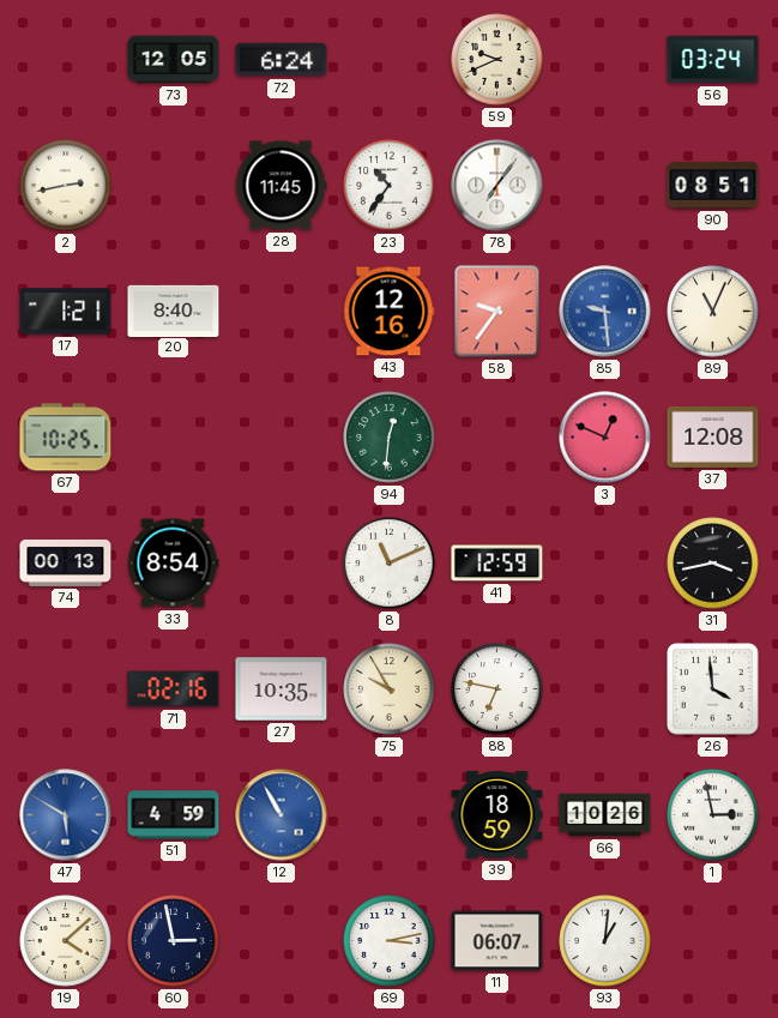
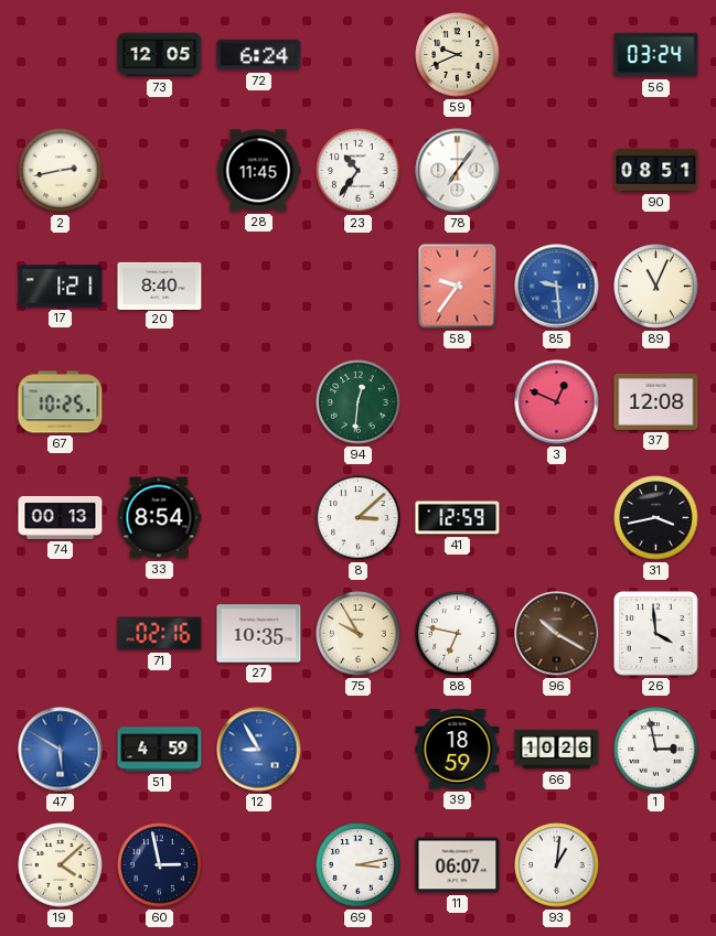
43: 12:16 -> none
8: 11:11 -> 3:08
96: none -> 10:20
12: 10:55 -> 8:55
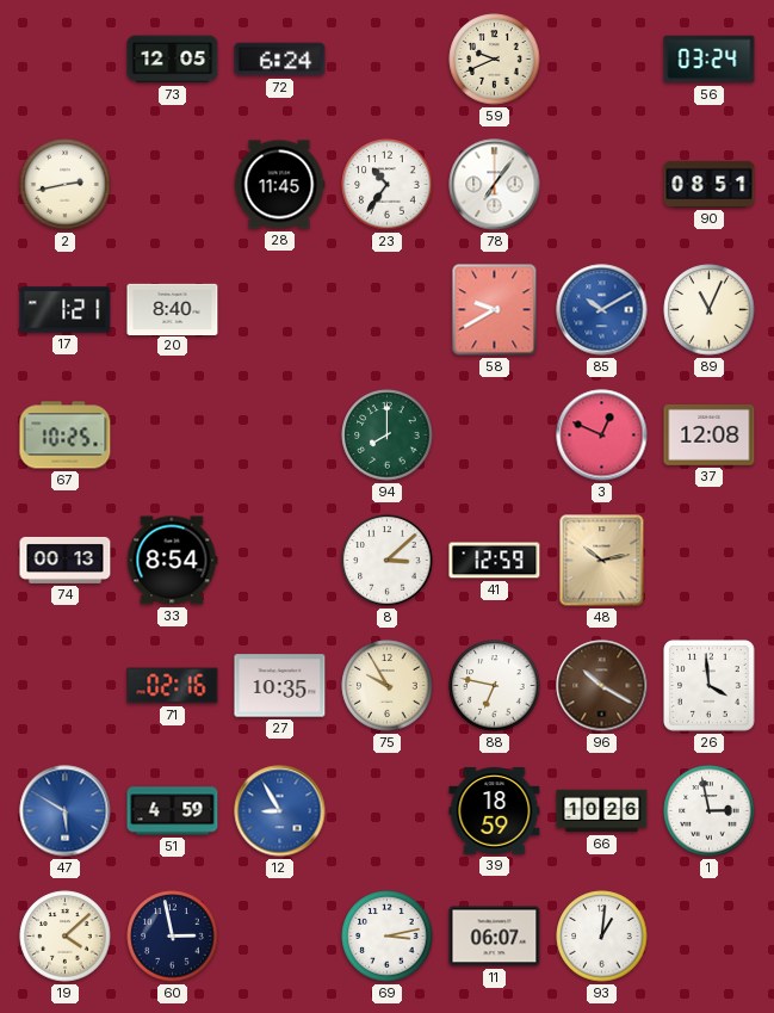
58: 9:36 -> 9:40
85: 9:29 -> 10:10
94: 12:31 -> 8:00
48: none -> 10:13
31: 3:43 -> none
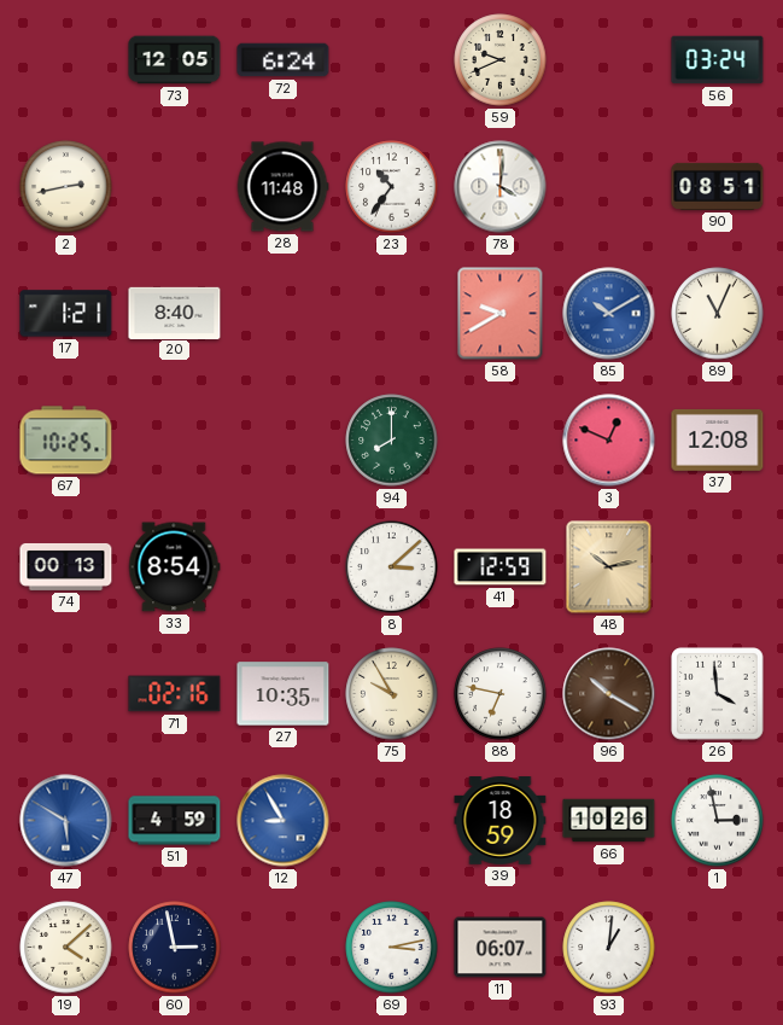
28: 11:45 -> 11:48
78: 7:06 -> 4:01
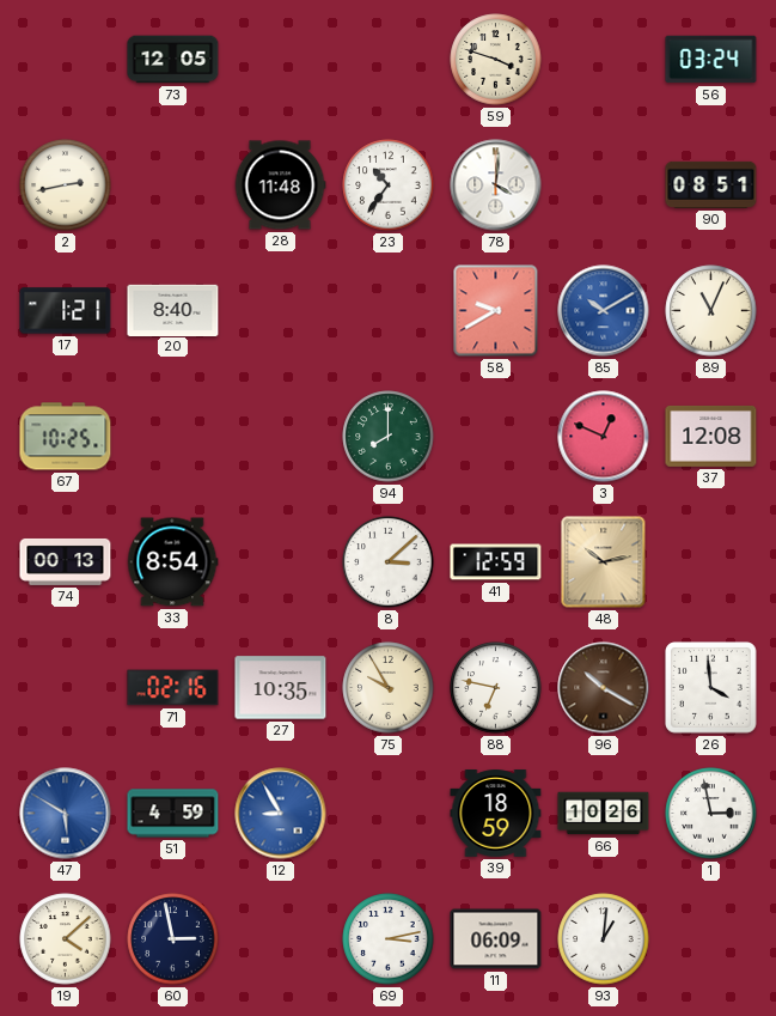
72: 6:24 -> none
59: 9:41 -> 3:48
11: 06:07 -> 06:09
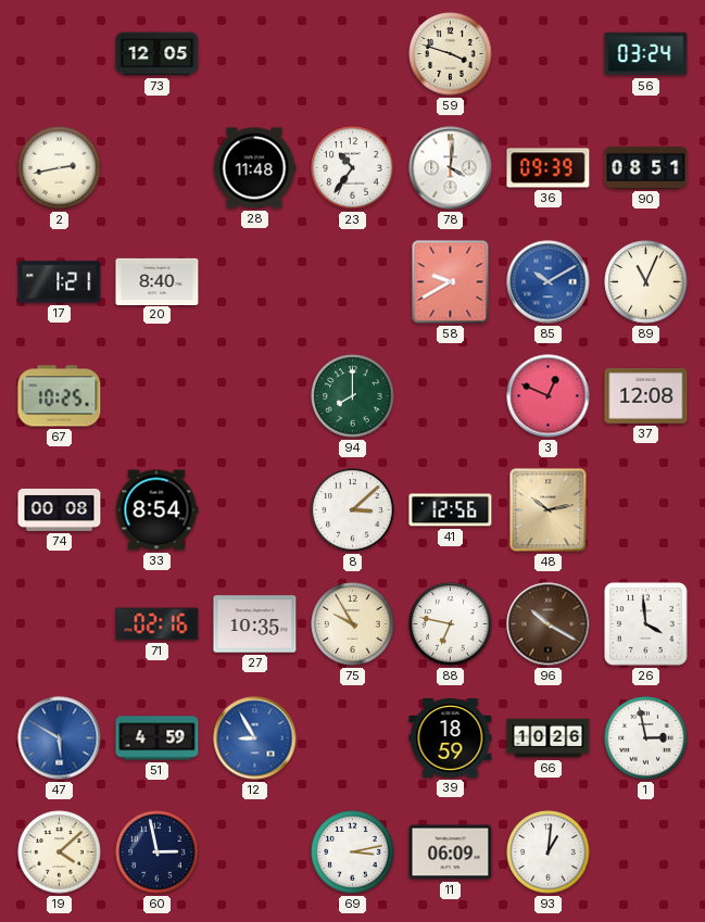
36: none -> 09:39
74: 00:13 -> 00:08
41: 12:59 -> 12:56
